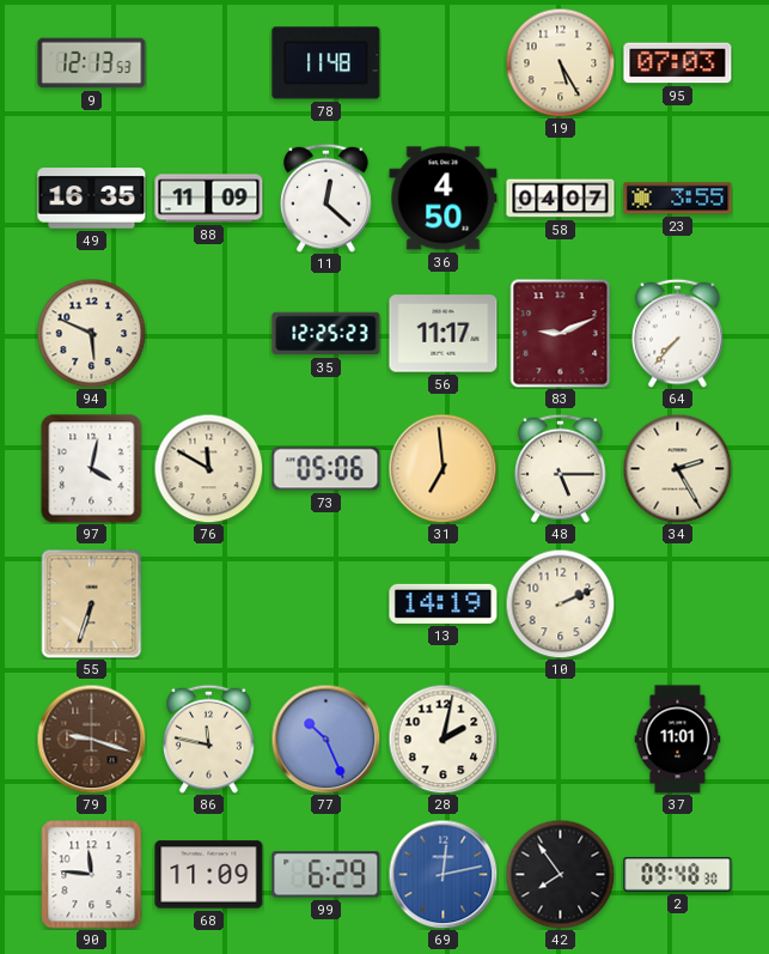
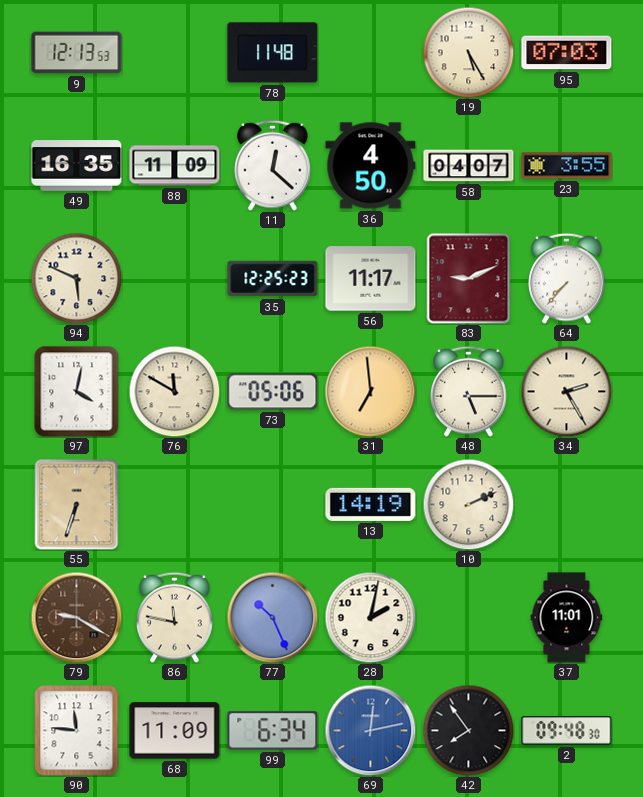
79: 9:18 -> 9:20
99: 6:29 -> 6:34
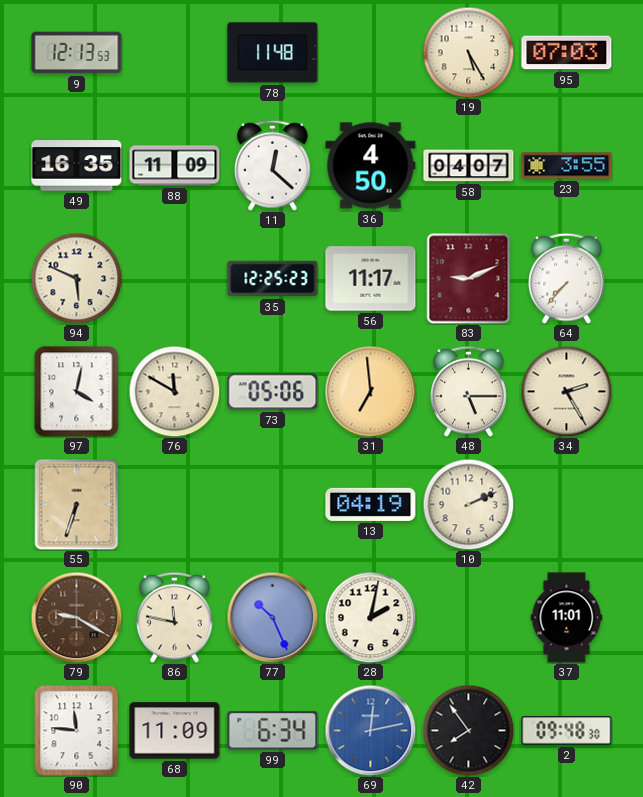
13: 14:19 -> 04:19
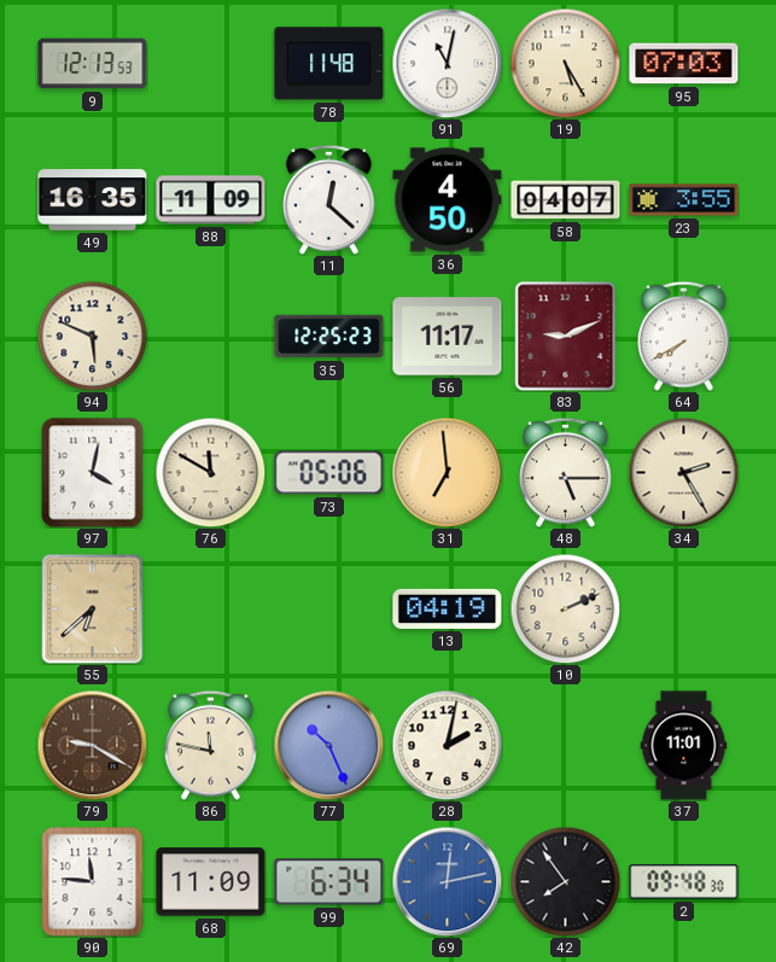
91: none -> 11:02
64: 7:37 -> 7:40
55: 6:33 -> 6:38
